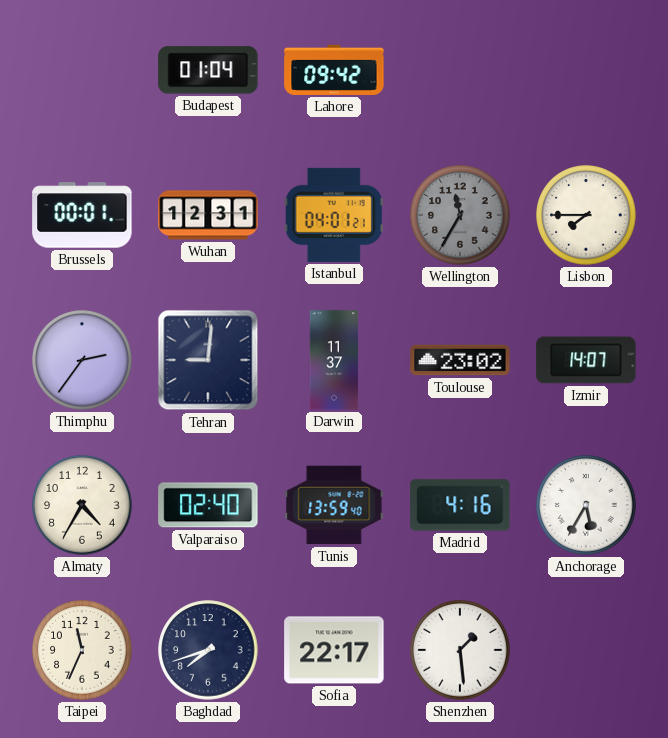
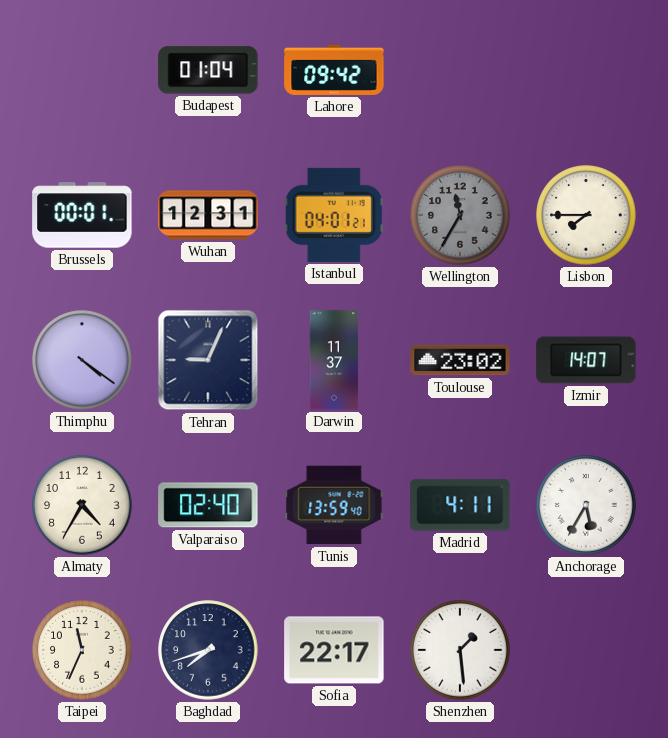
Thimphu: 2:36 -> 4:21
Tehran: 9:01 -> 9:04
Madrid: 4:16 -> 4:11
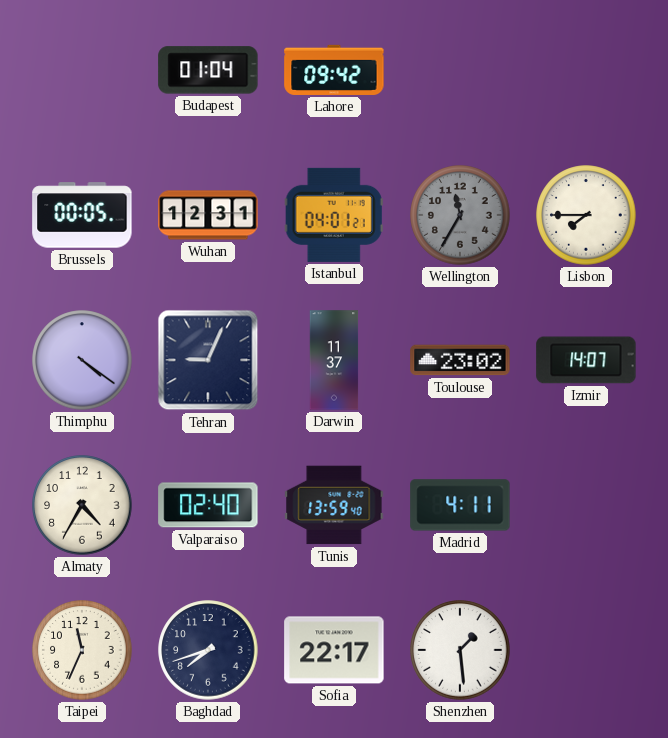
Brussels: 00:01 -> 00:05
Anchorage: 5:35 -> none
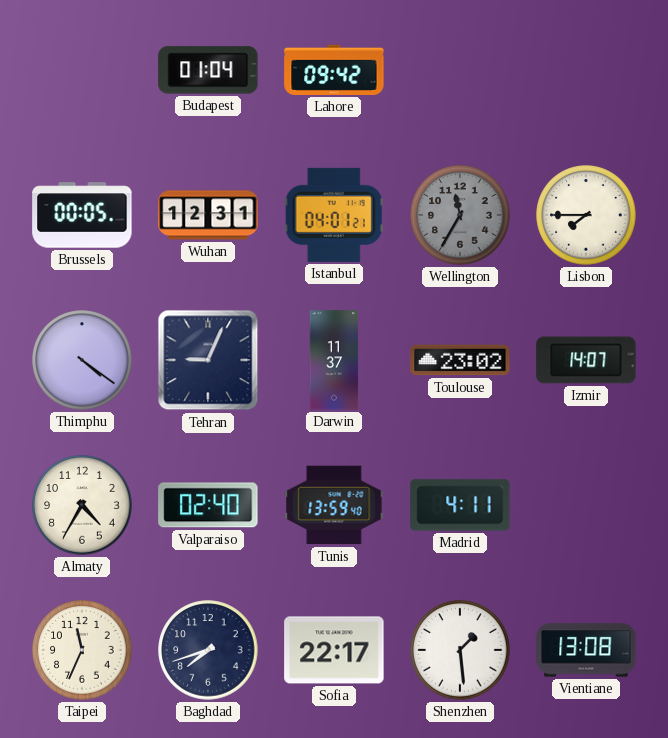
Vientiane: none -> 13:08
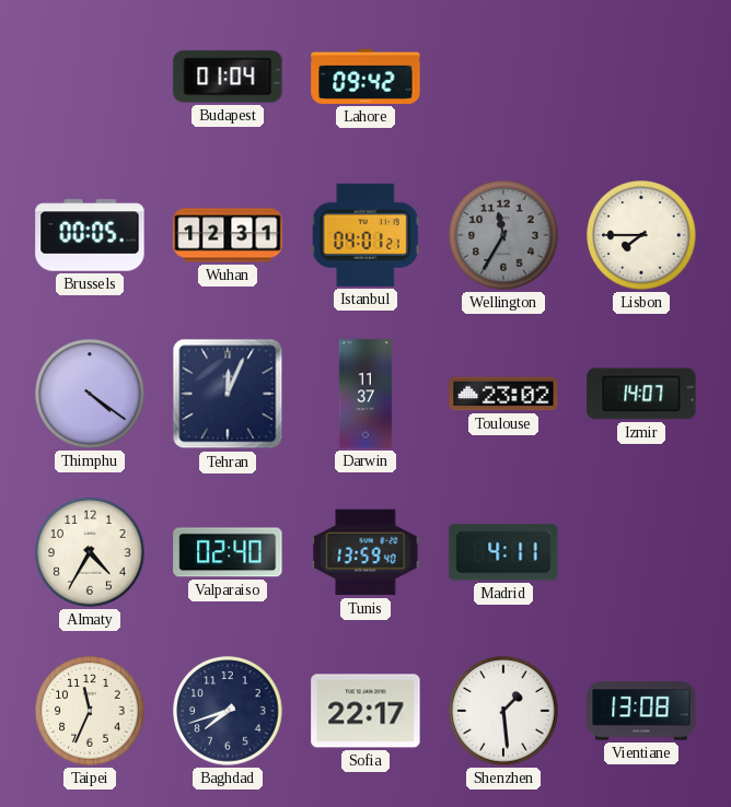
Tehran: 9:04 -> 12:04
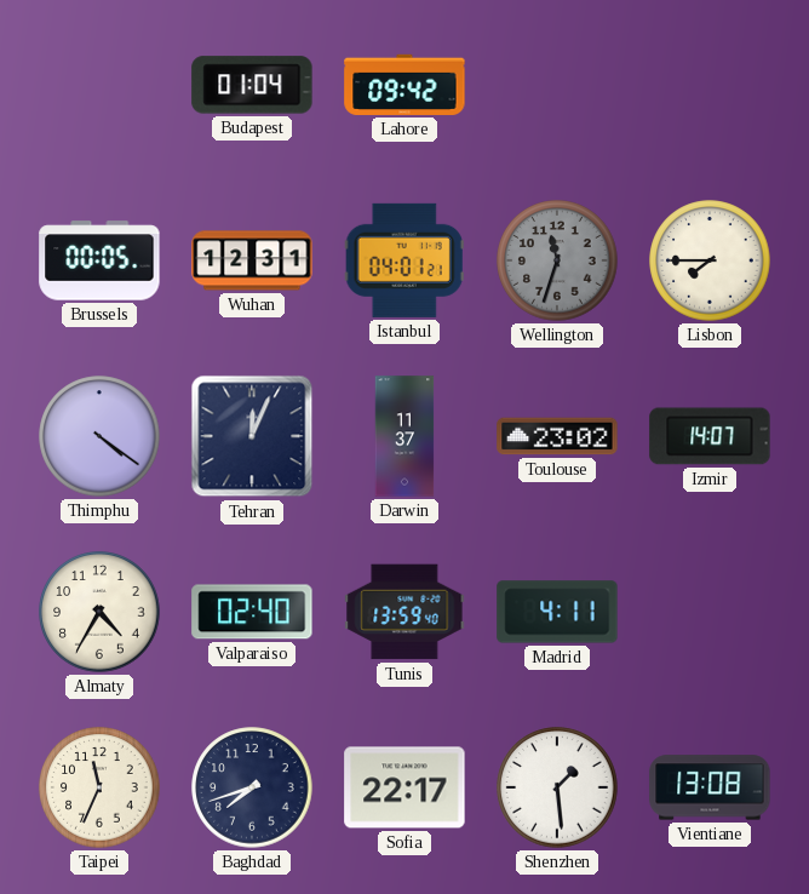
Wellington: 11:35 -> 11:33
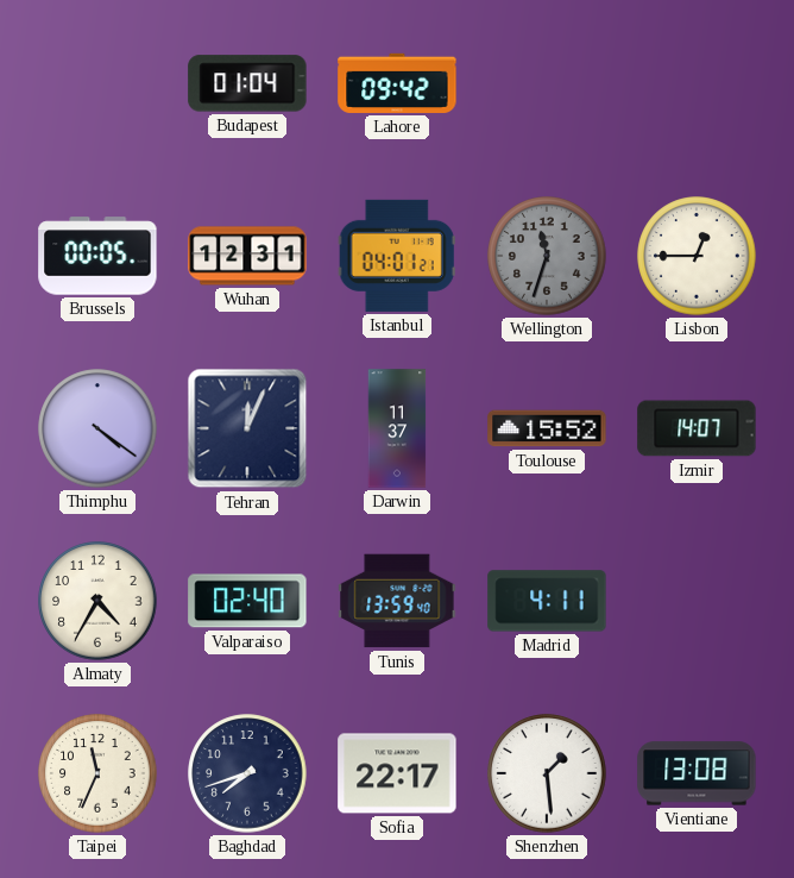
Lisbon: 7:45 -> 12:45
Toulouse: 23:02 -> 15:52
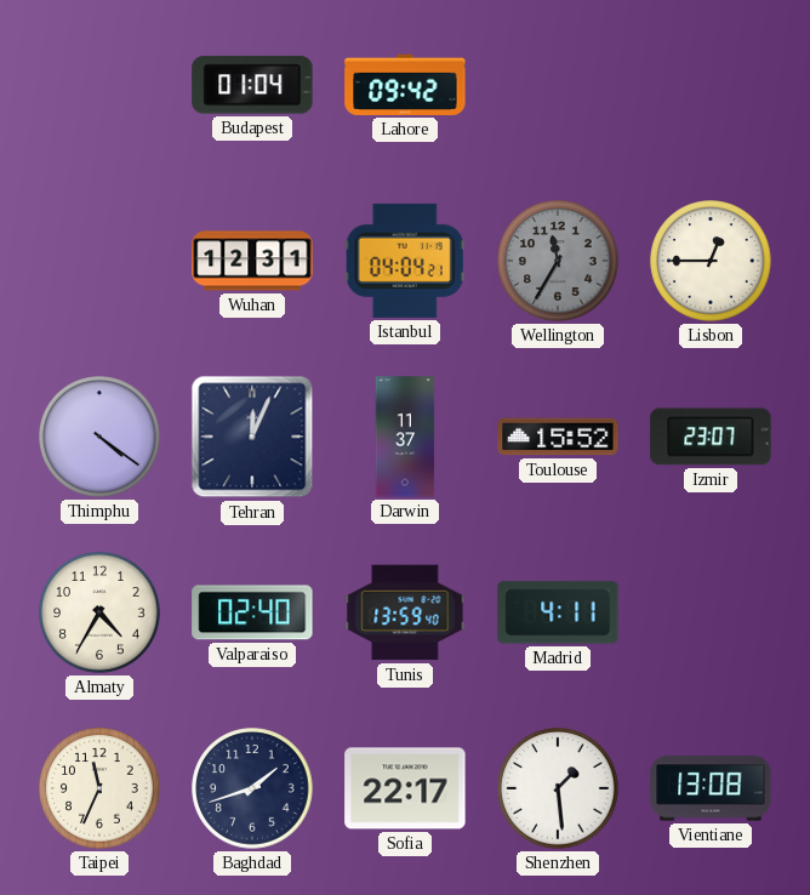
Brussels: 00:05 -> none
Istanbul: 04:01 -> 04:04
Wellington: 11:33 -> 11:35
Izmir: 14:07 -> 23:07
Baghdad: 7:42 -> 1:42
